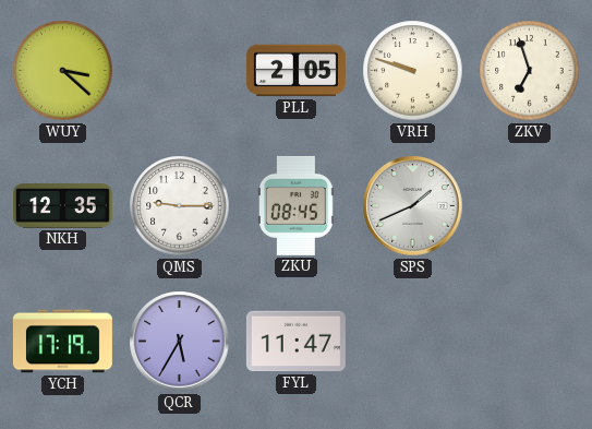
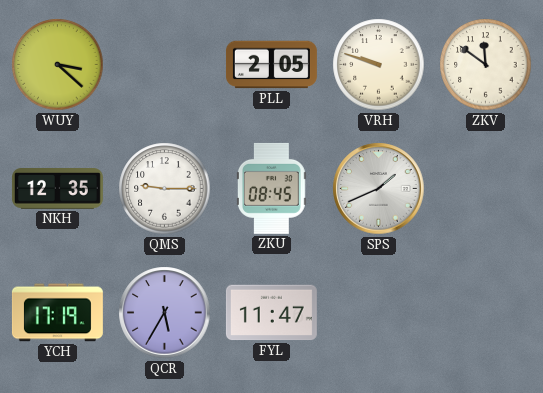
ZKV: 6:57 -> 11:51
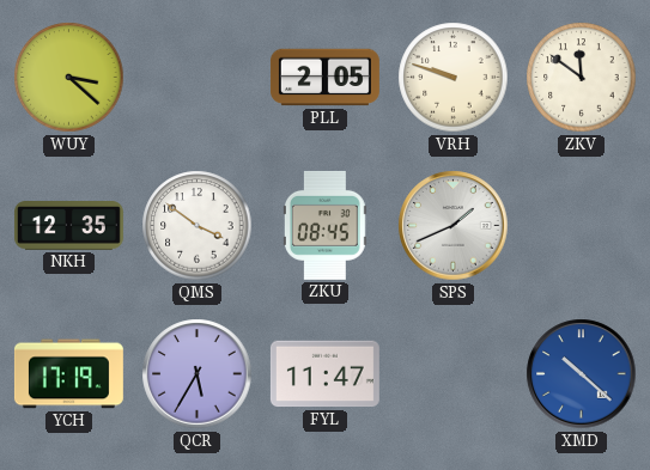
QMS: 9:15 -> 3:51
XMD: none -> 10:22
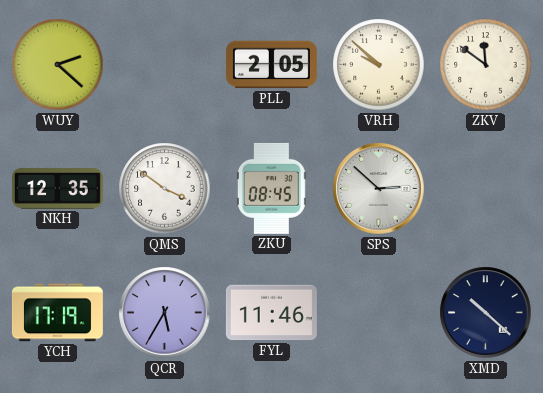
WUY: 3:22 -> 2:22
VRH: 9:48 -> 9:52
SPS: 1:41 -> 2:52
FYL: 11:47 -> 11:46
XMD dial: blue -> navy
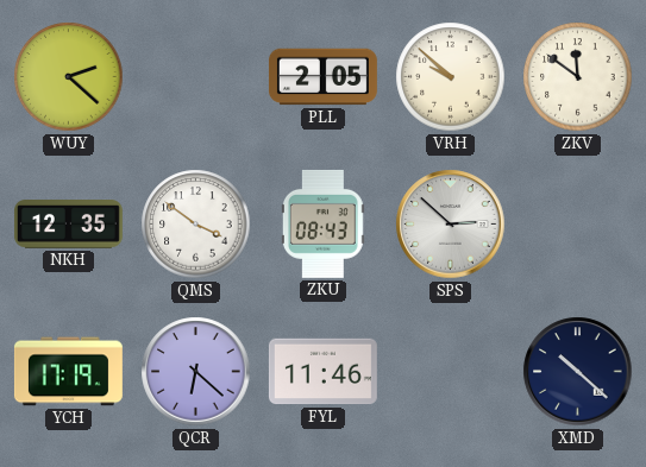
ZKU: 08:45 -> 08:43
QCR: 5:35 -> 6:22
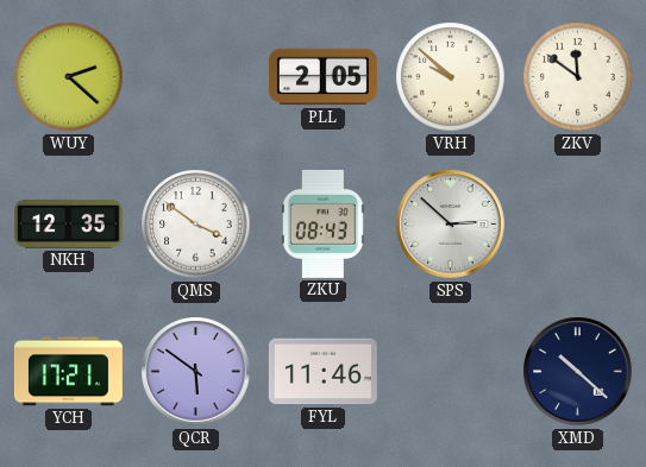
YCH: 17:19 -> 17:21
QCR: 6:22 -> 5:51
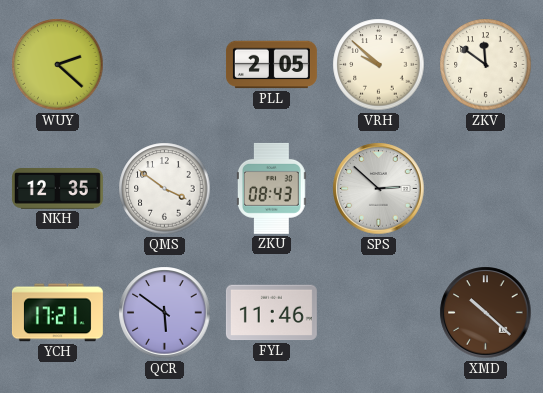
XMD dial: navy -> brown
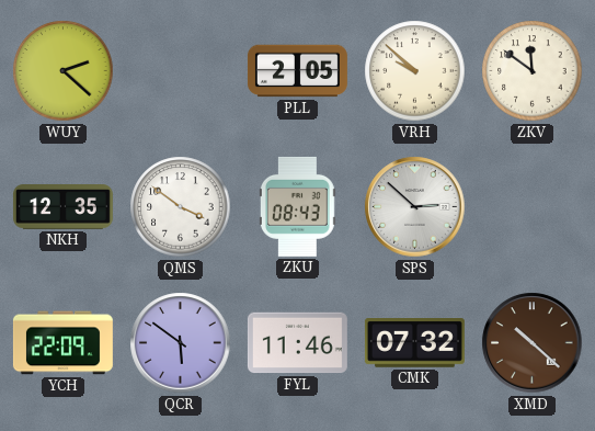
YCH: 17:21 -> 22:09
CMK: none -> 07:32
